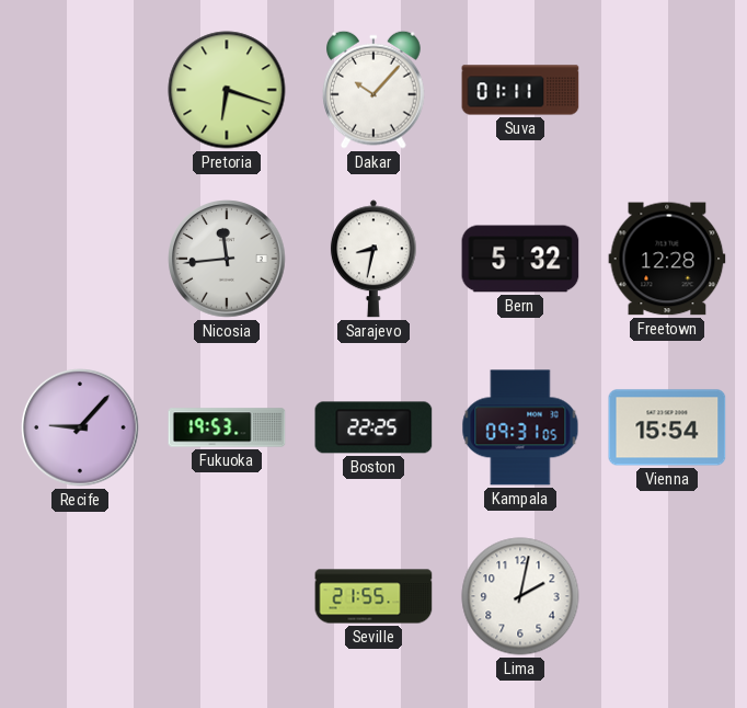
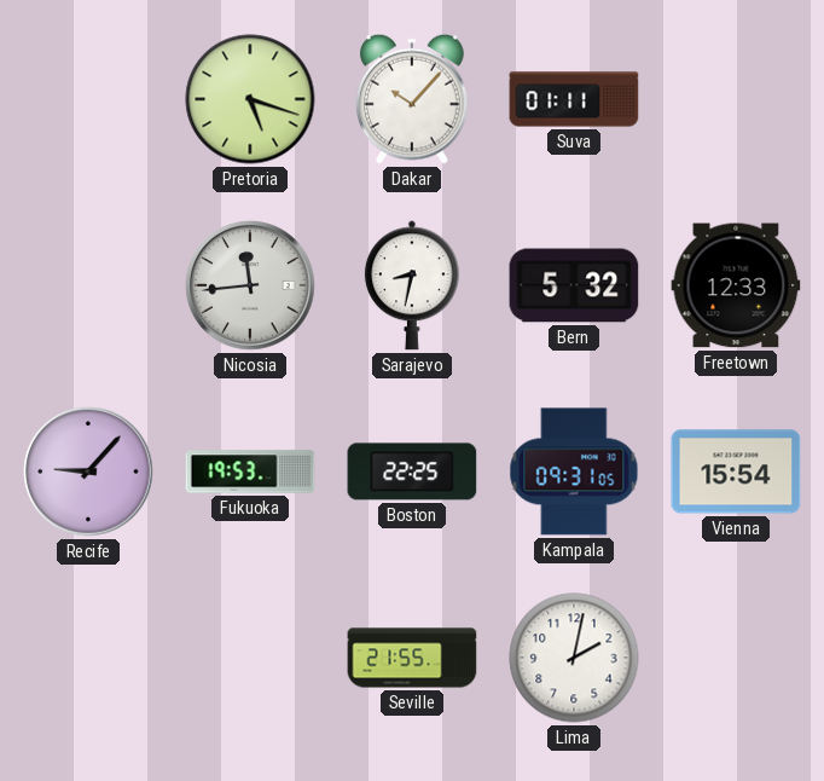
Pretoria: 6:18 -> 5:18
Freetown: 12:28 -> 12:33
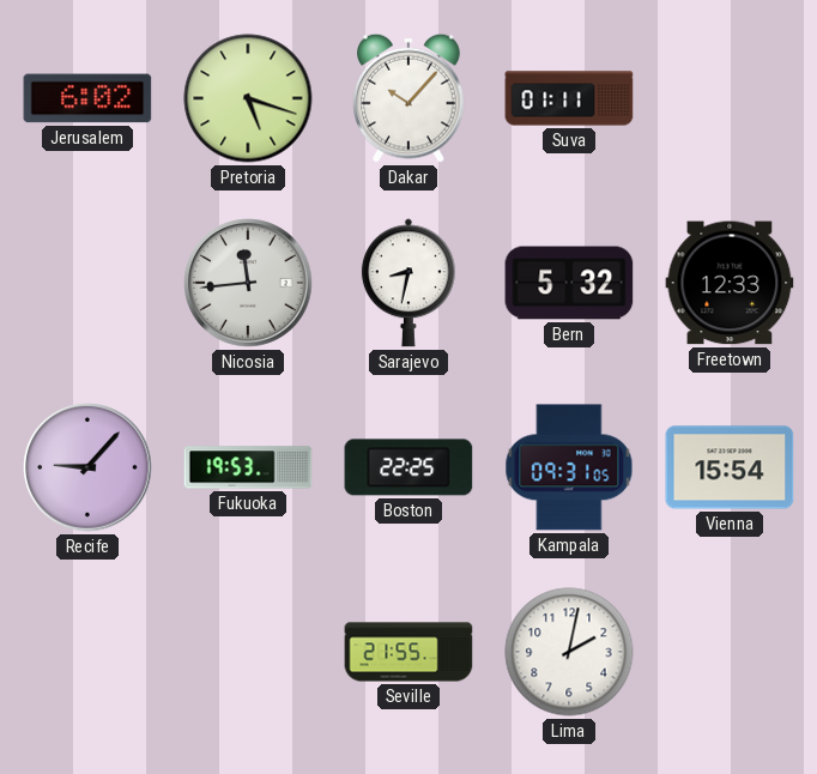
Jerusalem: none -> 6:02
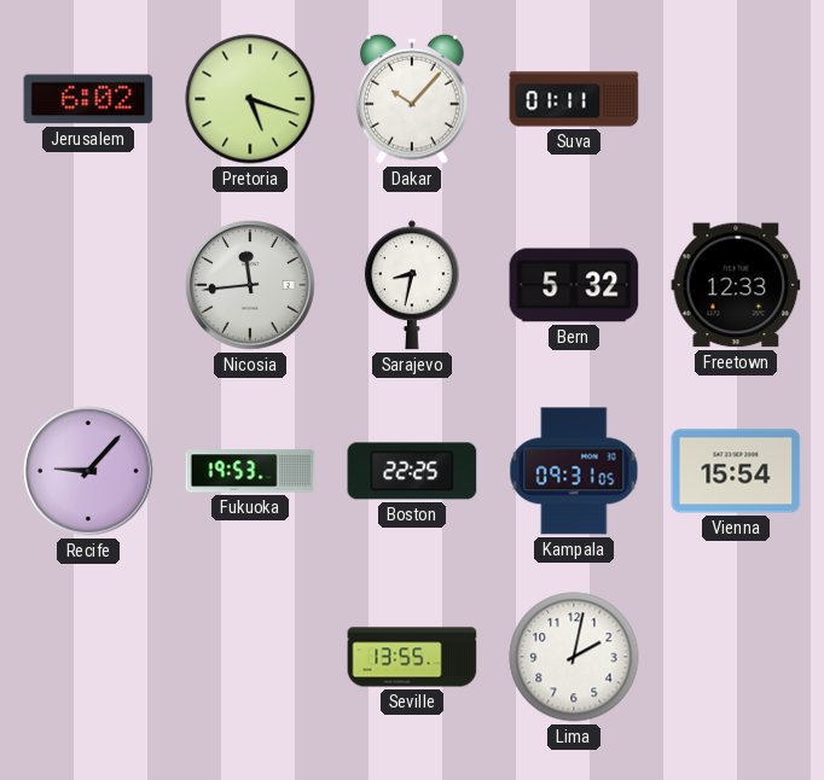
Seville: 21:55 -> 13:55
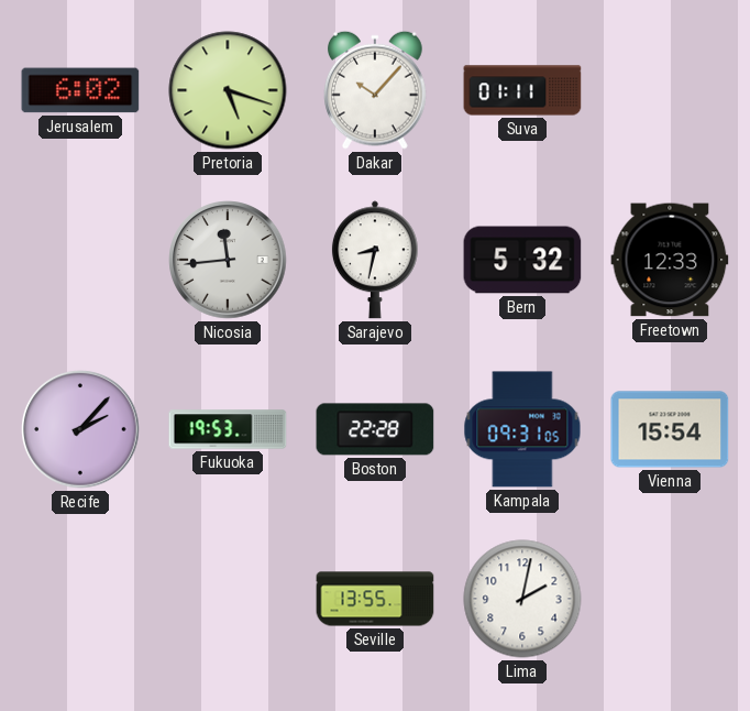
Recife: 9:07 -> 2:07
Boston: 22:25 -> 22:28
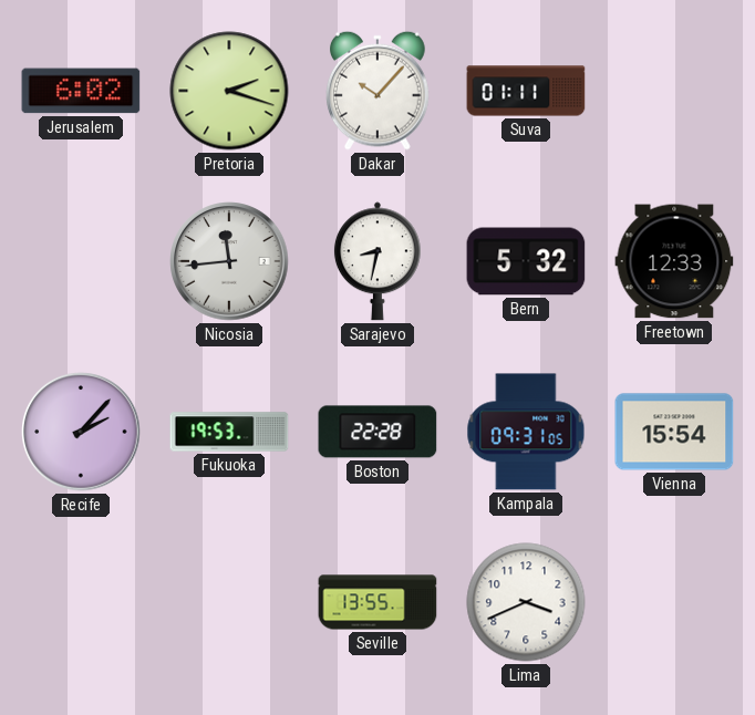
Pretoria: 5:18 -> 2:18
Lima: 2:02 -> 3:41
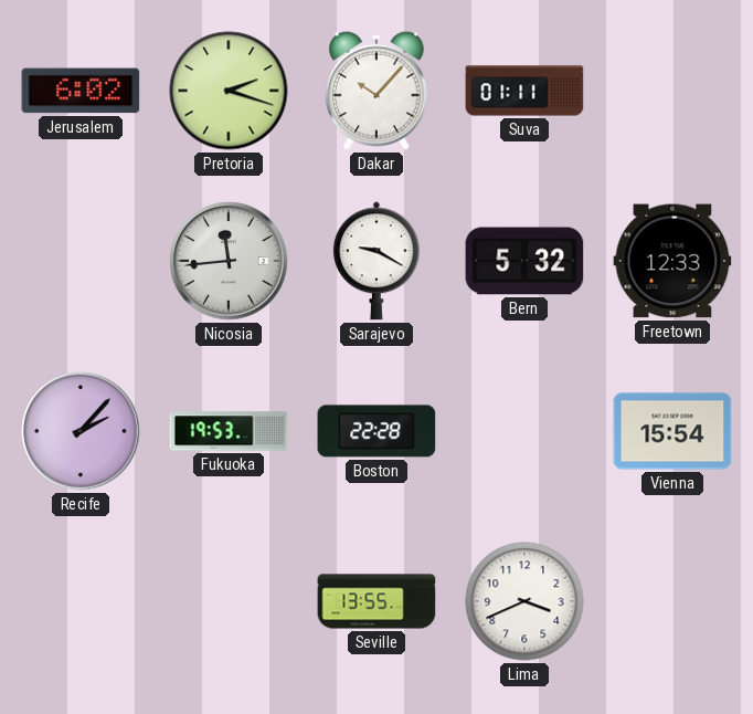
Sarajevo: 8:32 -> 9:20
Kampala: 09:31 -> none
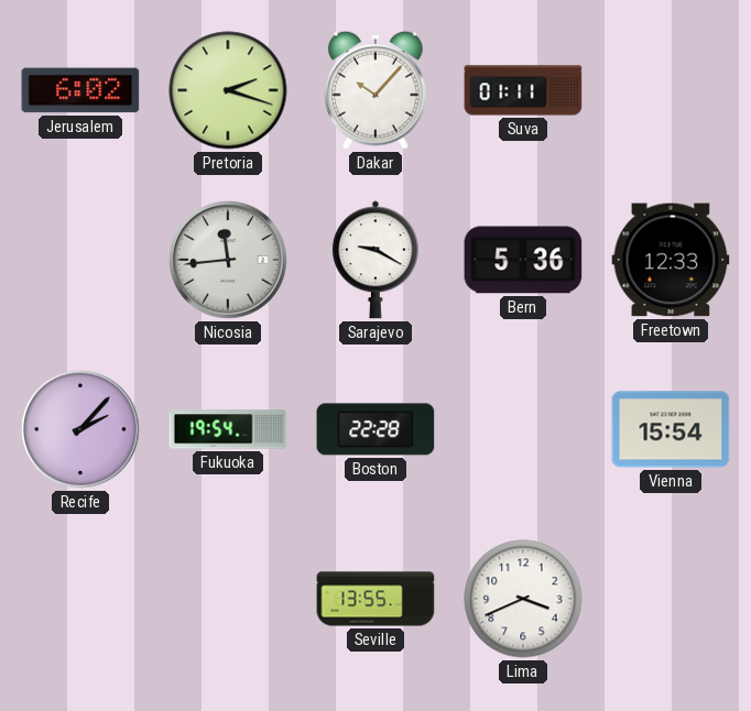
Bern: 5:32 -> 5:36
Fukuoka: 19:53 -> 19:54
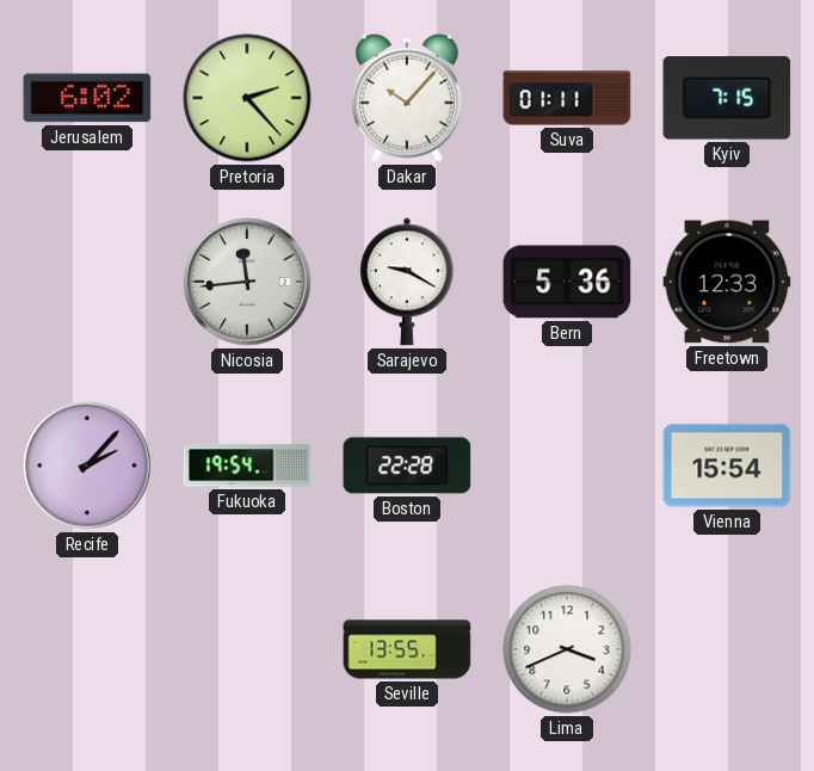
Pretoria: 2:18 -> 2:23
Kyiv: none -> 7:15
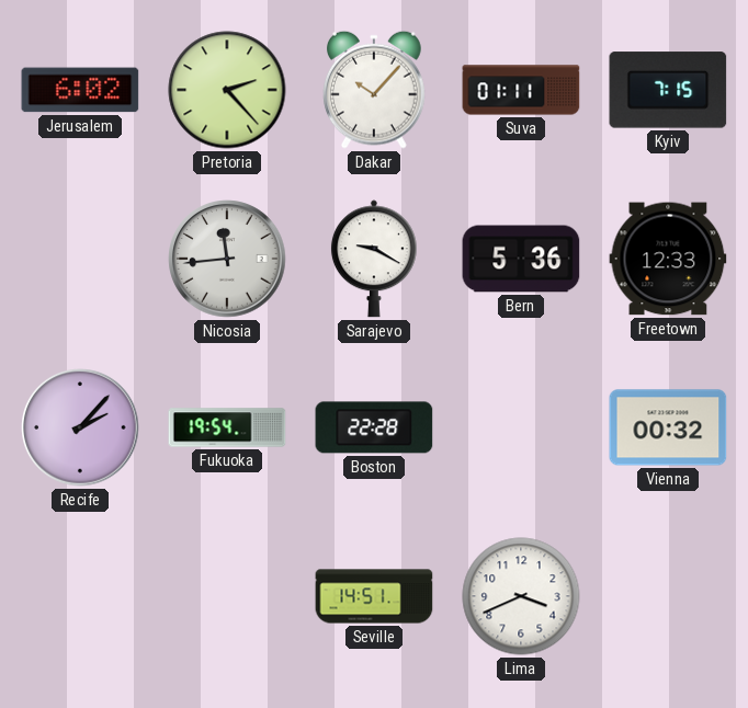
Vienna: 15:54 -> 00:32
Seville: 13:55 -> 14:51
